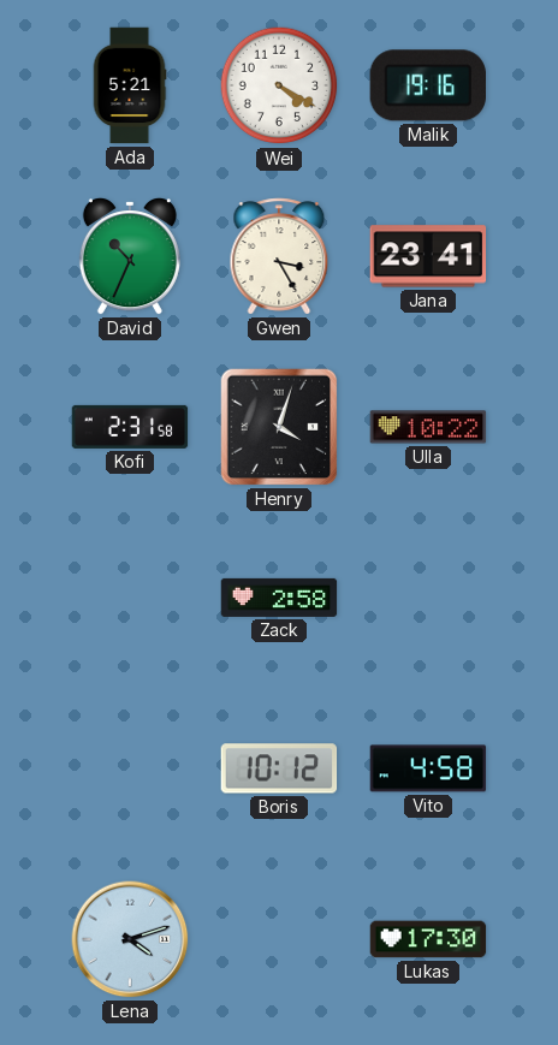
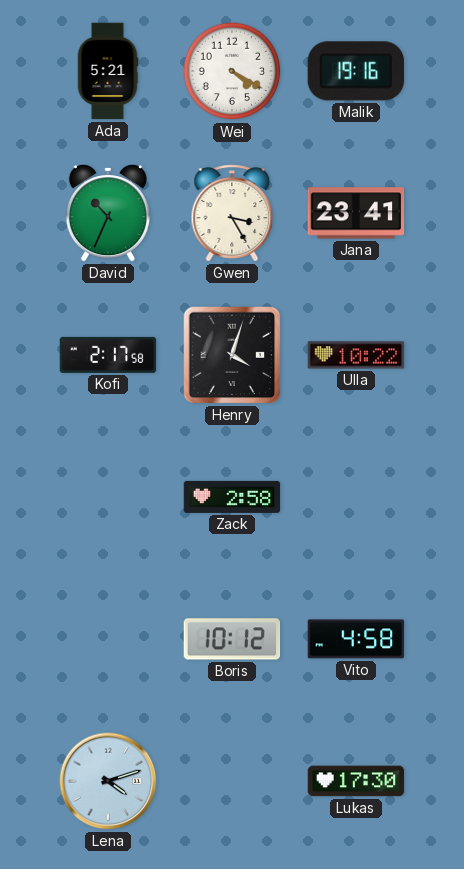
Kofi: 2:31 -> 2:17
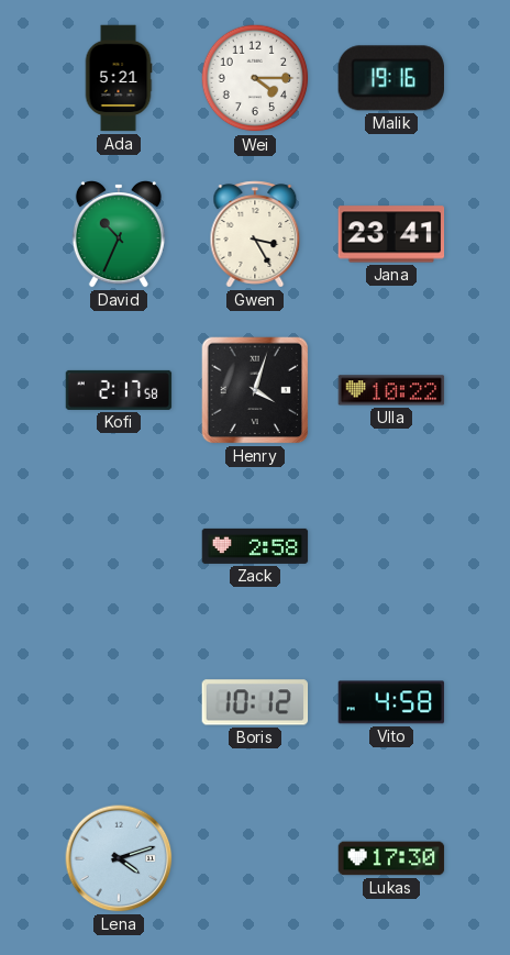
Wei: 4:20 -> 4:15
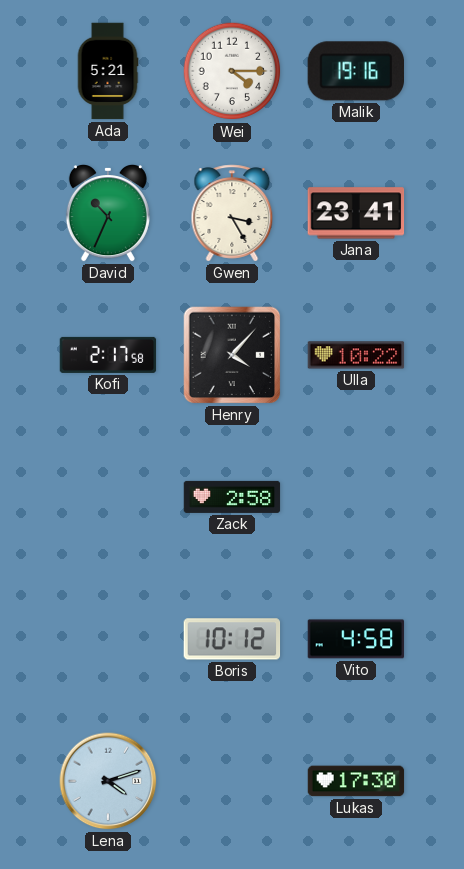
Henry: 4:03 -> 4:07
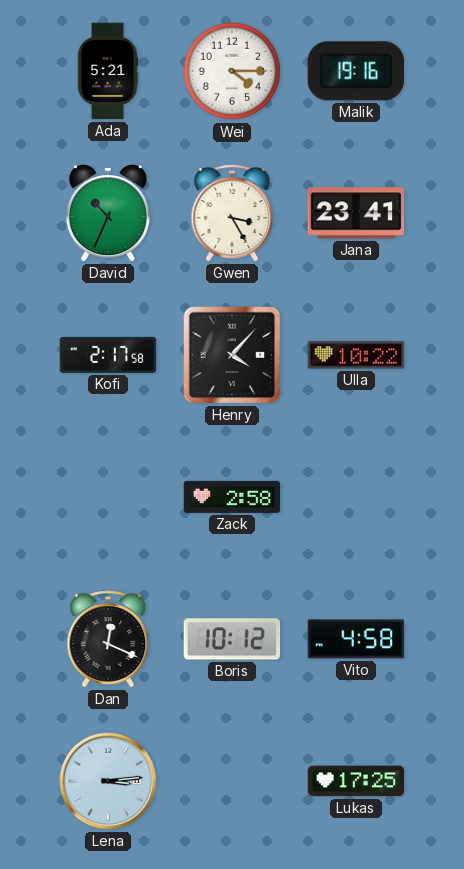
Dan: none -> 12:19
Lena: 4:12 -> 3:14
Lukas: 17:30 -> 17:25
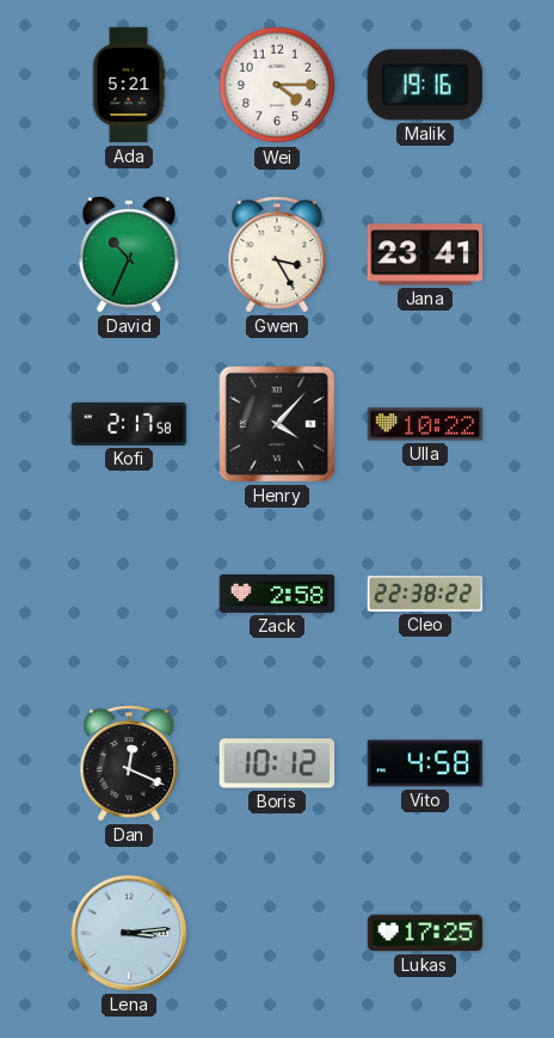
Cleo: none -> 22:38
